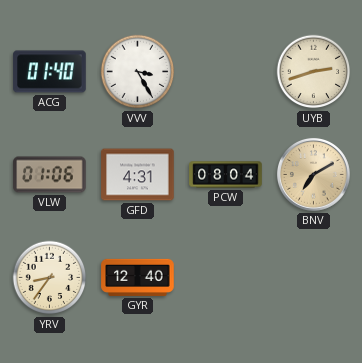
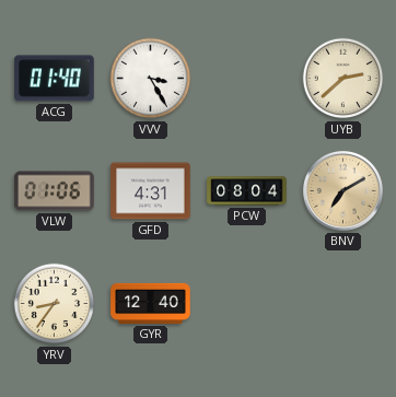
UYB: 2:42 -> 2:38
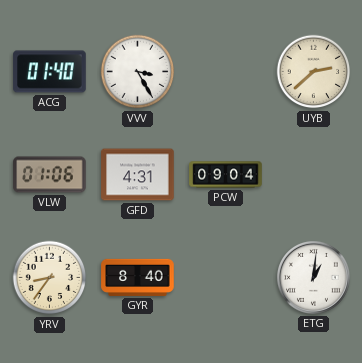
PCW: 08:04 -> 09:04
BNV: 7:10 -> none
GYR: 12:40 -> 8:40
ETG: none -> 1:01
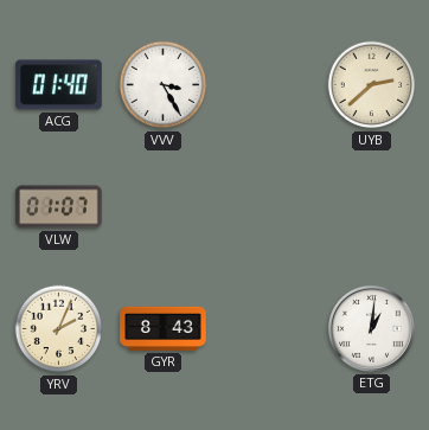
VLW: 01:06 -> 01:07
GFD: 4:31 -> none
PCW: 09:04 -> none
YRV: 8:36 -> 2:04
GYR: 8:40 -> 8:43
